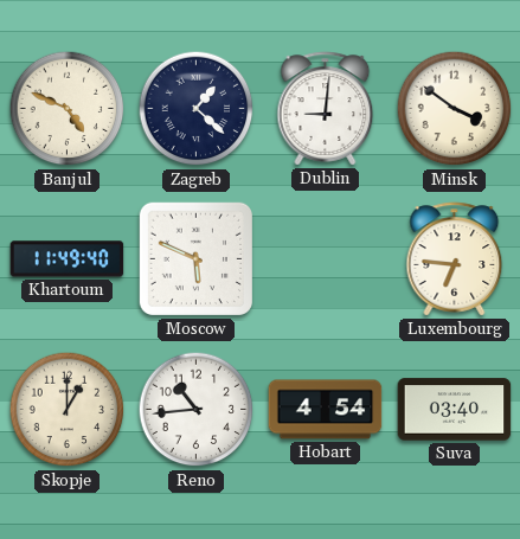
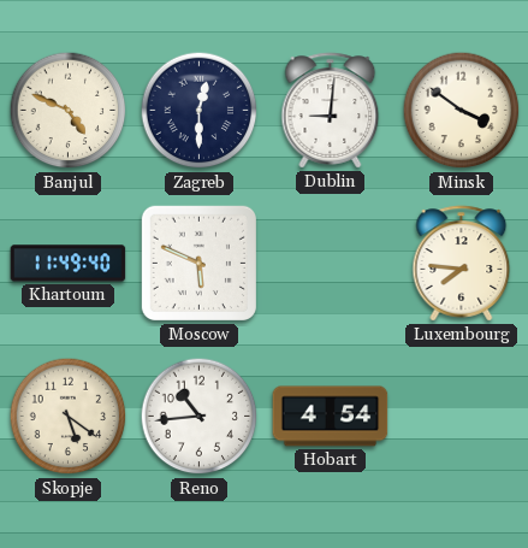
Zagreb: 1:22 -> 12:30
Luxembourg: 6:46 -> 7:46
Skopje: 1:00 -> 5:21
Suva: 03:40 -> none
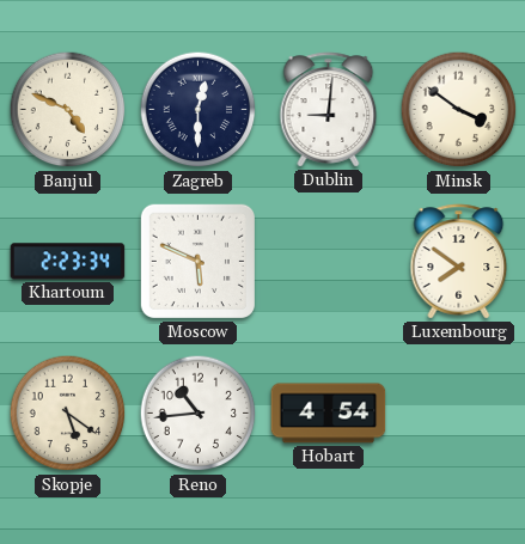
Khartoum: 11:49 -> 2:23
Luxembourg: 7:46 -> 7:51
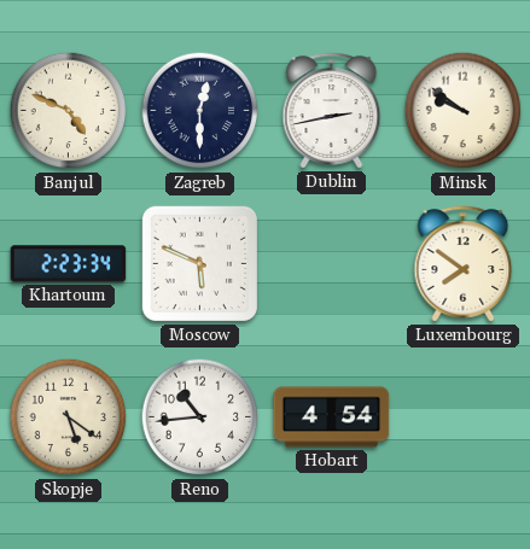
Dublin: 9:01 -> 2:43
Minsk: 3:51 -> 9:51
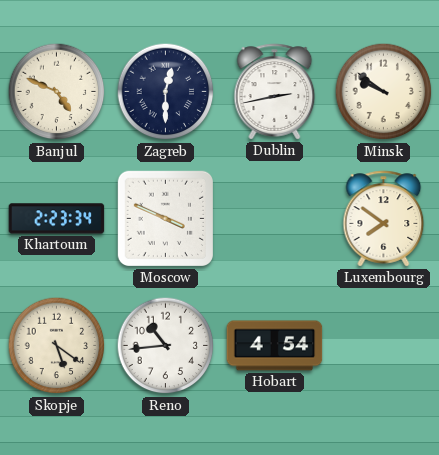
Moscow: 5:49 -> 3:49
